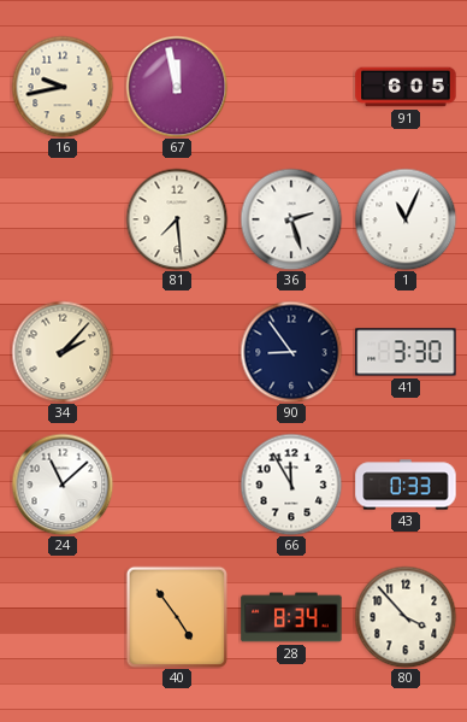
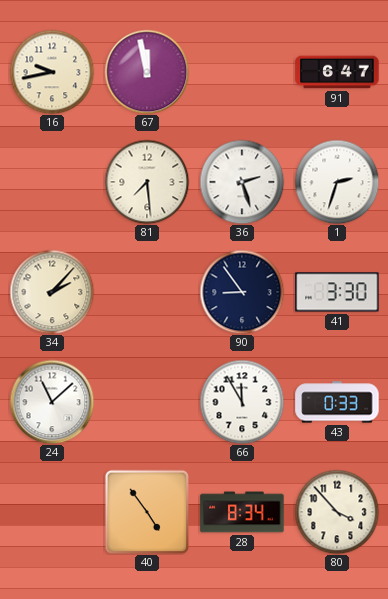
91: 6:05 -> 6:47
1: 11:04 -> 2:33
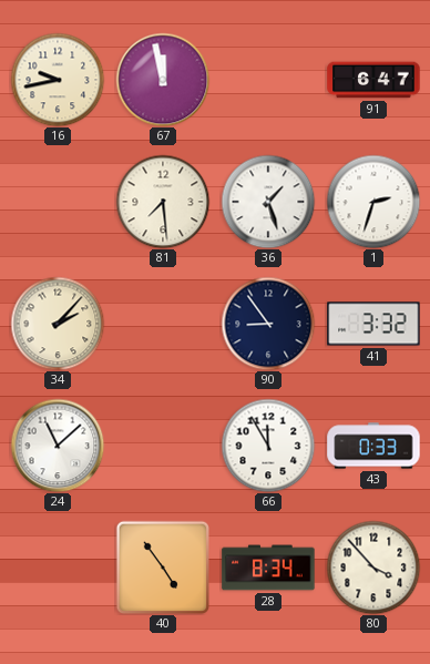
36: 2:27 -> 1:27
41: 3:30 -> 3:32
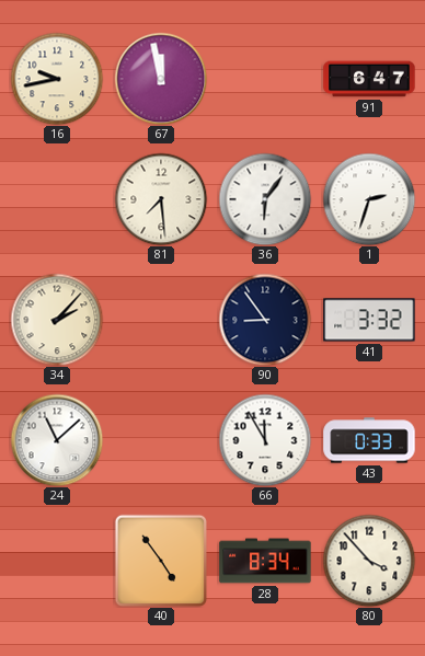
36: 1:27 -> 6:06
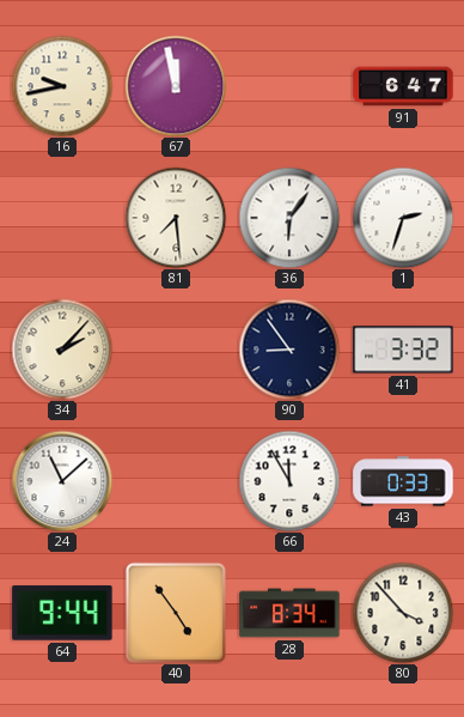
64: none -> 9:44
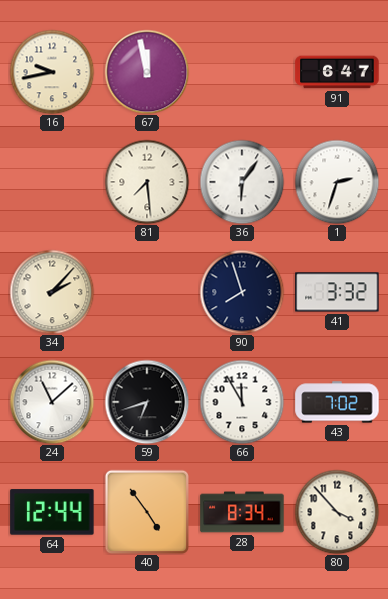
90: 8:54 -> 7:57
59: none -> 6:42
43: 0:33 -> 7:02
64: 9:44 -> 12:44
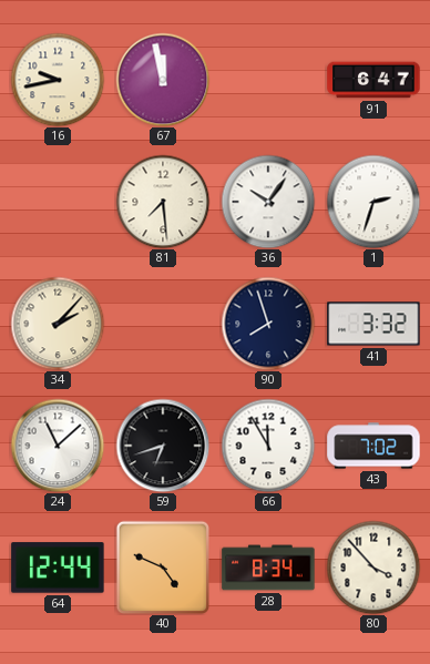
36: 6:06 -> 10:06
40: 4:54 -> 4:49
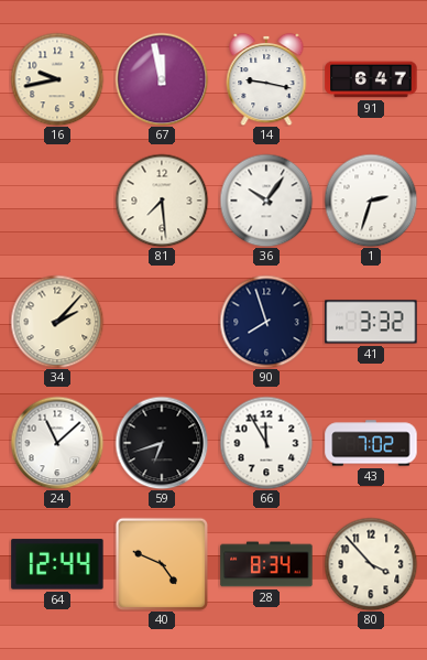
14: none -> 9:17
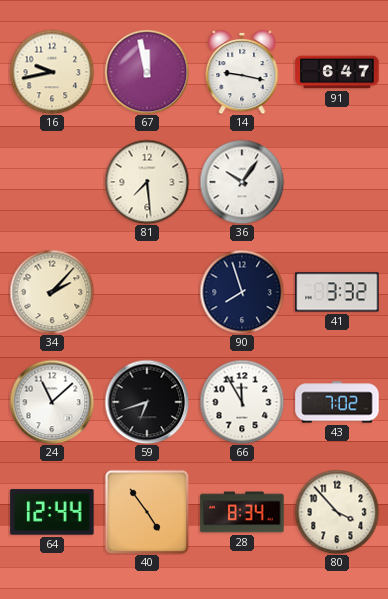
1: 2:33 -> none
40: 4:49 -> 4:54
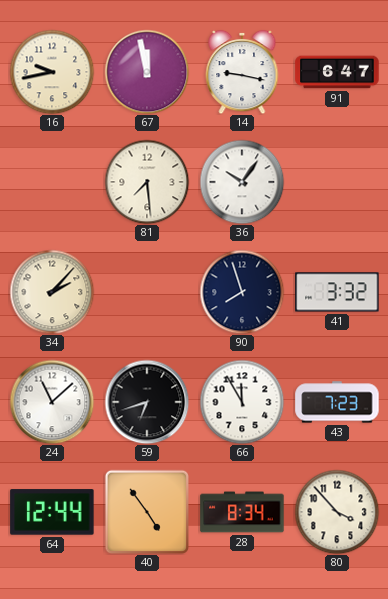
43: 7:02 -> 7:23
